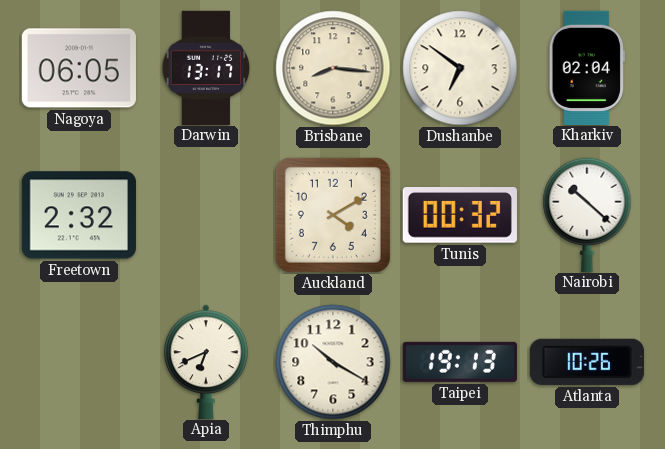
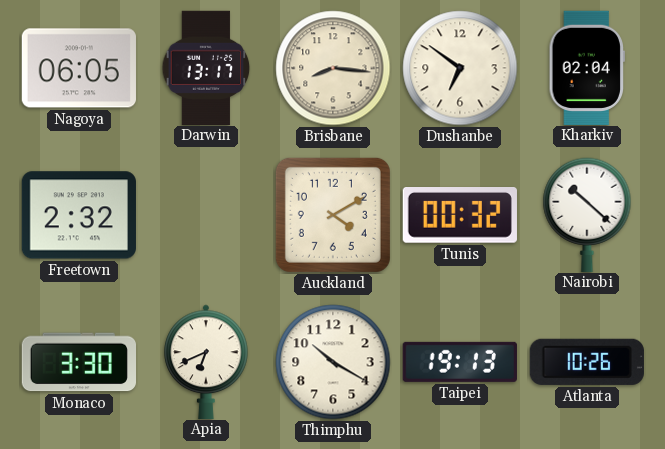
Monaco: none -> 3:30
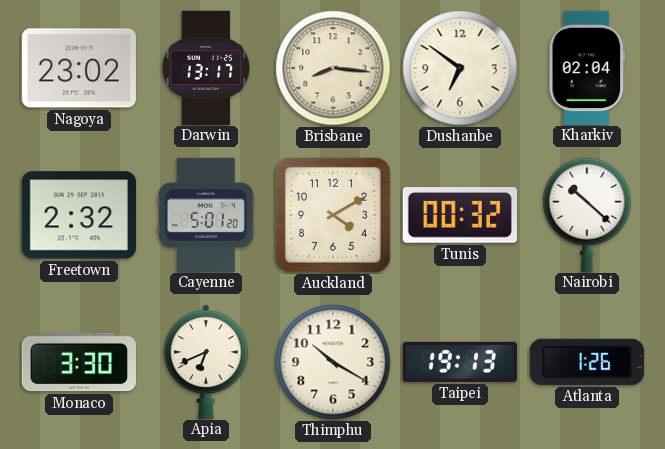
Nagoya: 06:05 -> 23:02
Cayenne: none -> 5:01
Atlanta: 10:26 -> 1:26
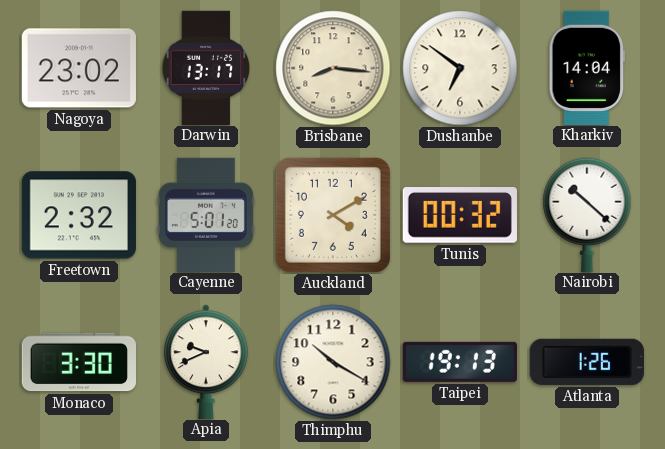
Kharkiv: 02:04 -> 14:04
Apia: 6:41 -> 9:41
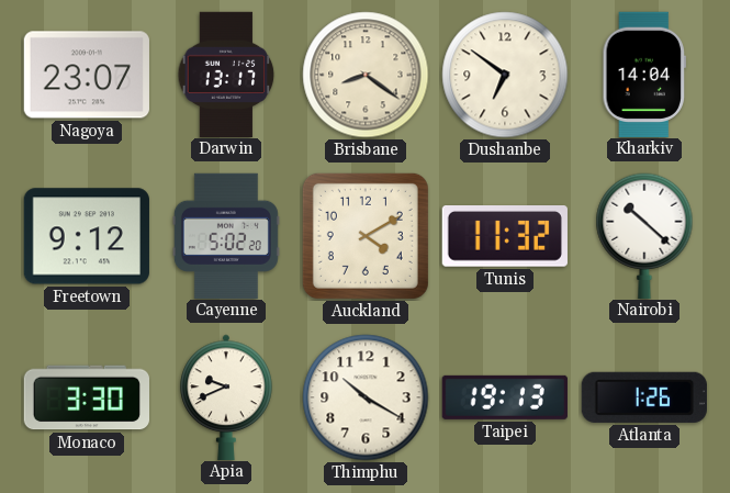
Nagoya: 23:02 -> 23:07
Brisbane: 8:16 -> 8:21
Freetown: 2:32 -> 9:12
Cayenne: 5:01 -> 5:02
Tunis: 00:32 -> 11:32
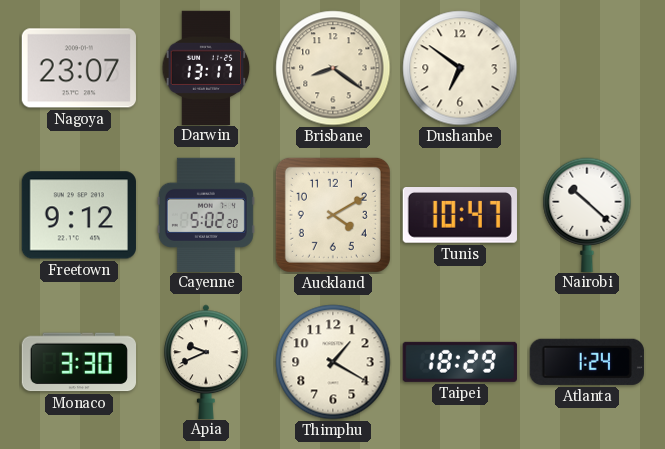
Kharkiv: 14:04 -> none
Tunis: 11:32 -> 10:47
Thimphu: 10:20 -> 1:20
Taipei: 19:13 -> 18:29
Atlanta: 1:26 -> 1:24
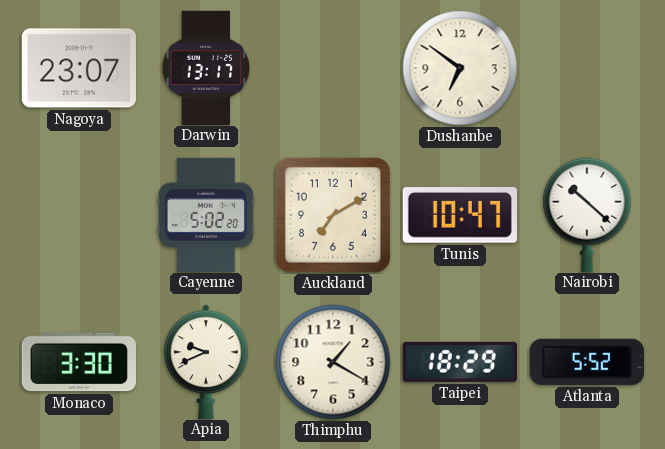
Brisbane: 8:21 -> none
Freetown: 9:12 -> none
Auckland: 4:10 -> 7:10
Atlanta: 1:24 -> 5:52
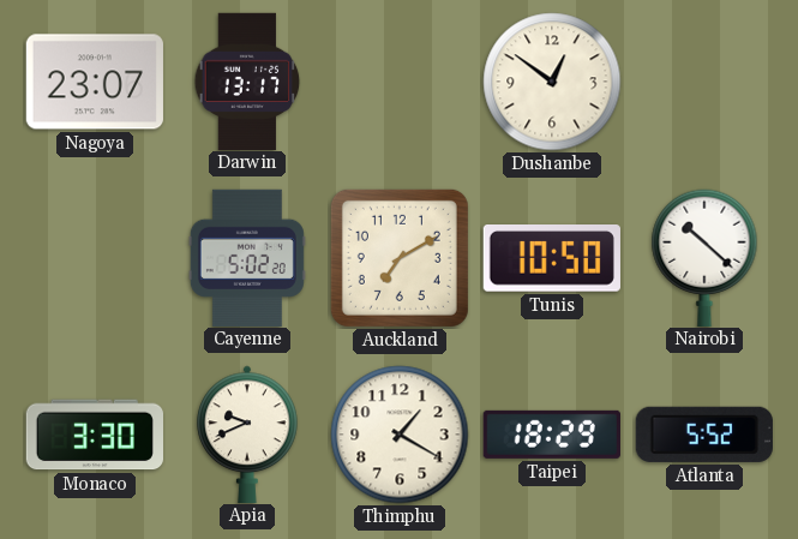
Dushanbe: 6:51 -> 12:51
Tunis: 10:47 -> 10:50
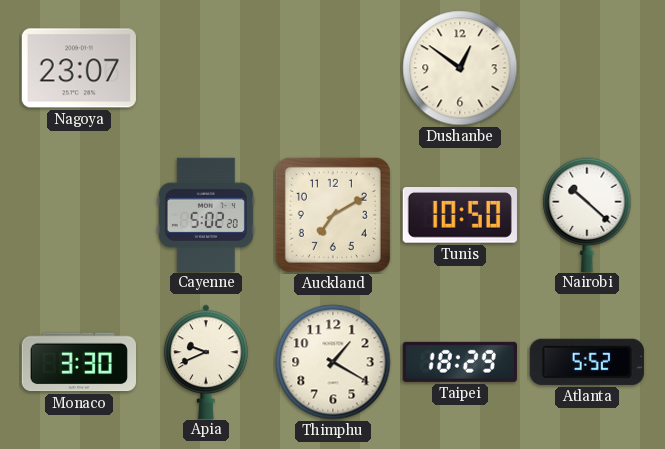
Darwin: 13:17 -> none
